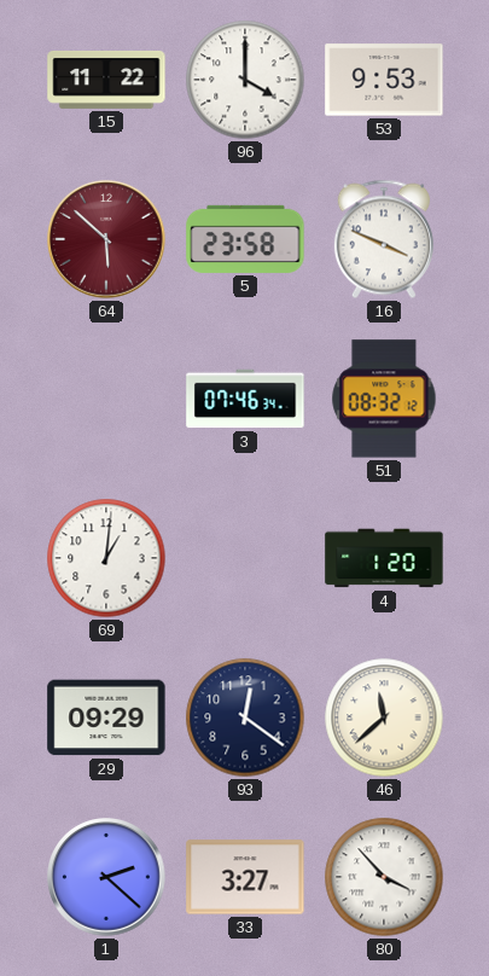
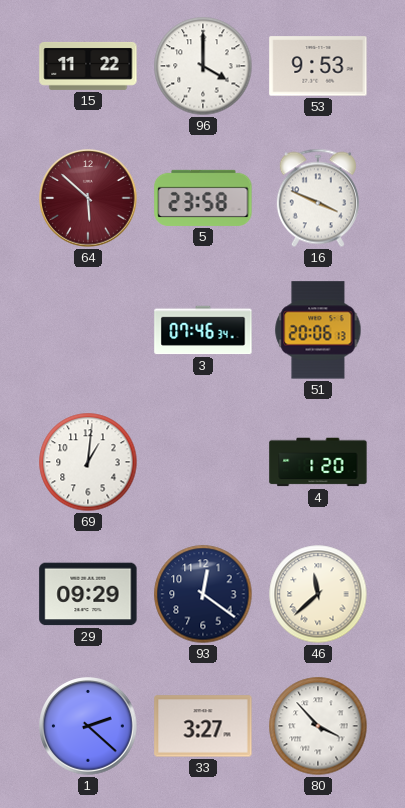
51: 08:32 -> 20:06
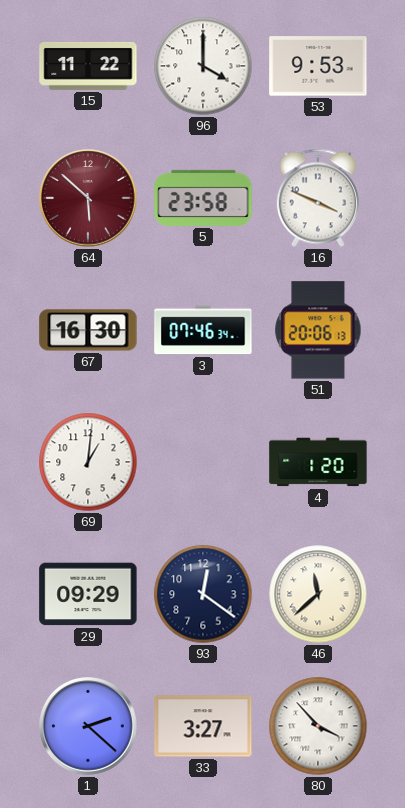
67: none -> 16:30
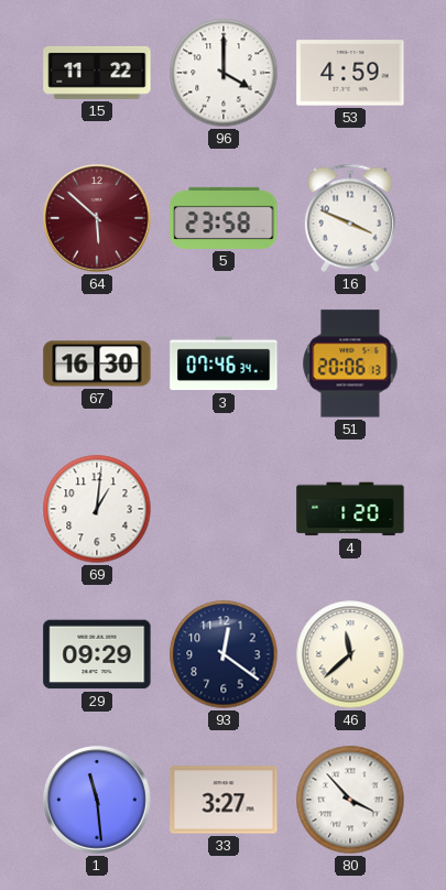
53: 9:53 -> 4:59
1: 2:22 -> 11:29
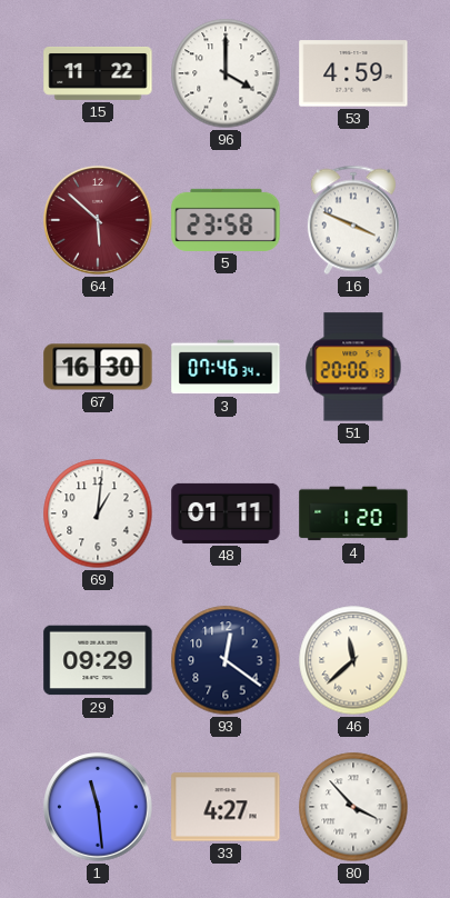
48: none -> 01:11
33: 3:27 -> 4:27
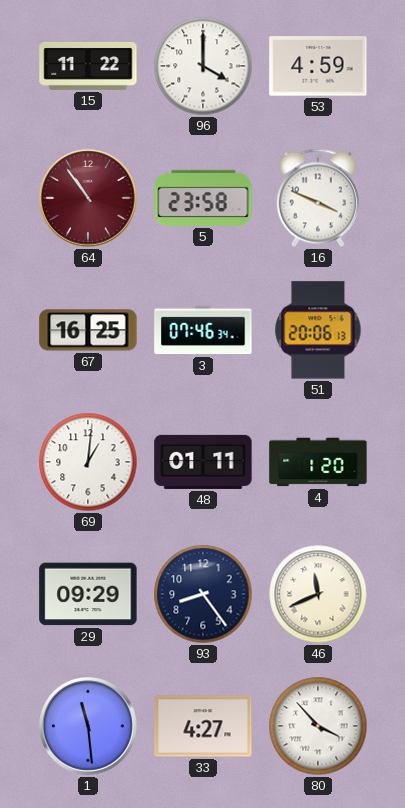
64: 5:52 -> 10:54
67: 16:30 -> 16:25
93: 12:21 -> 8:24
46: 11:38 -> 11:41
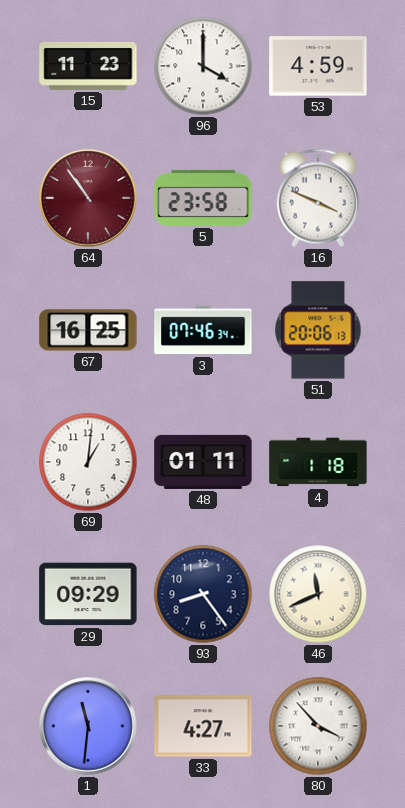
15: 11:22 -> 11:23
4: 1:20 -> 1:18
1: 11:29 -> 11:31
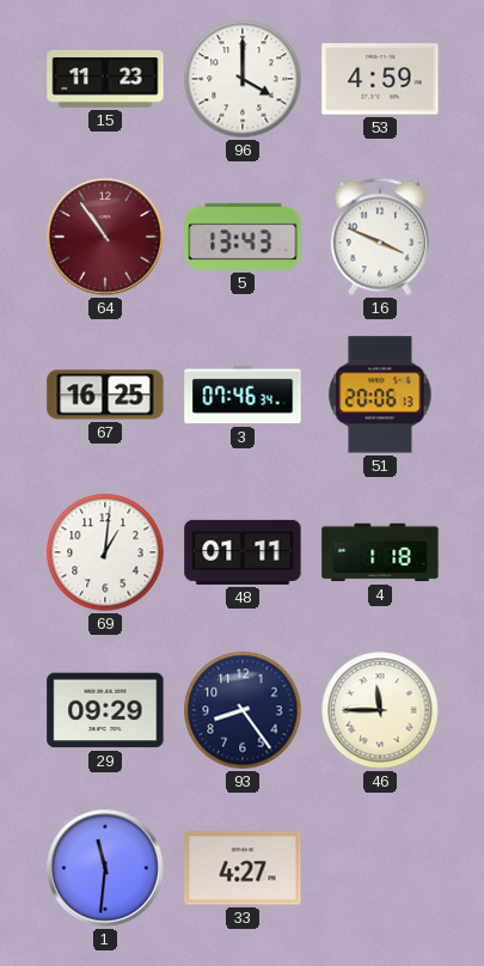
5: 23:58 -> 13:43
46: 11:41 -> 11:45
80: 3:53 -> none
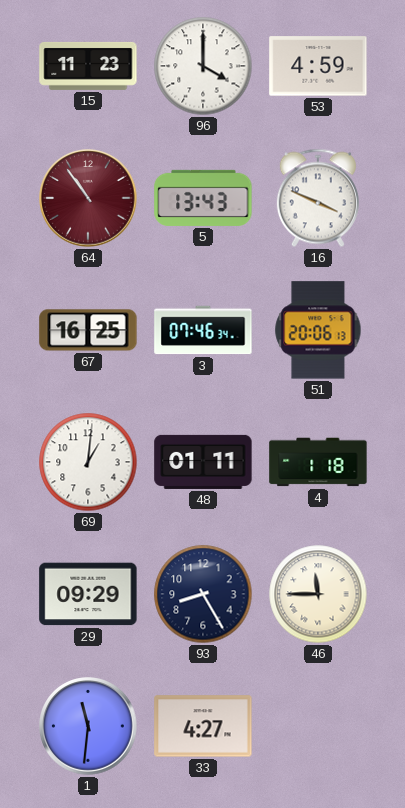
93: 8:24 -> 8:25
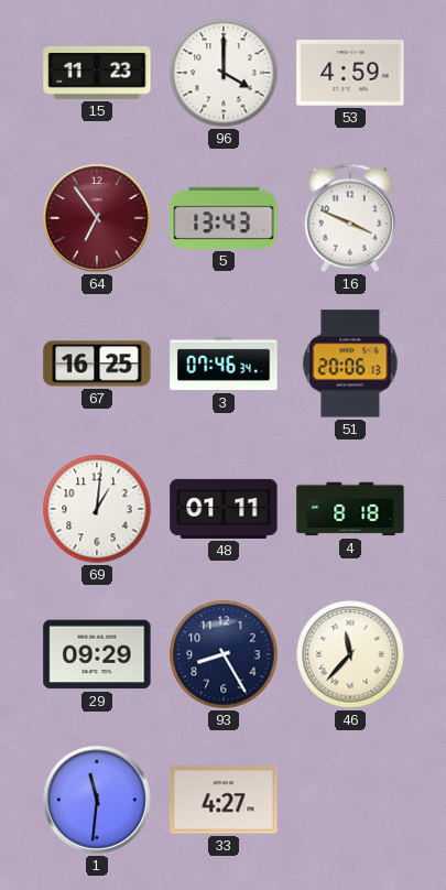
64: 10:54 -> 6:54
4: 1:18 -> 8:18
46: 11:45 -> 11:37
